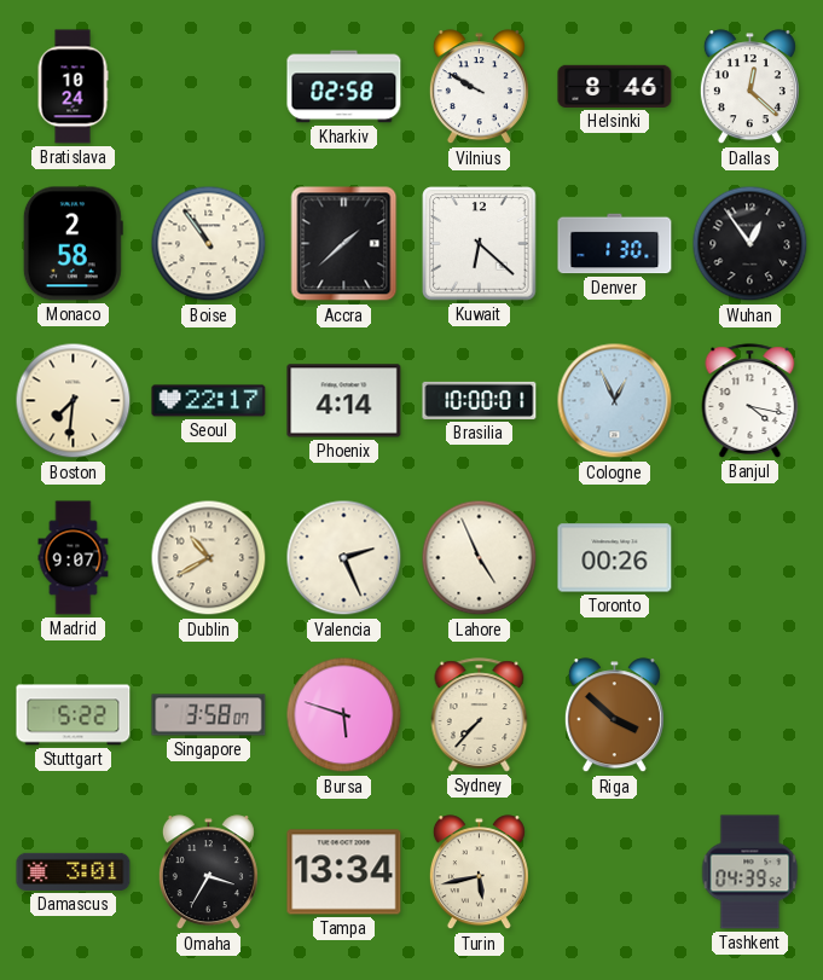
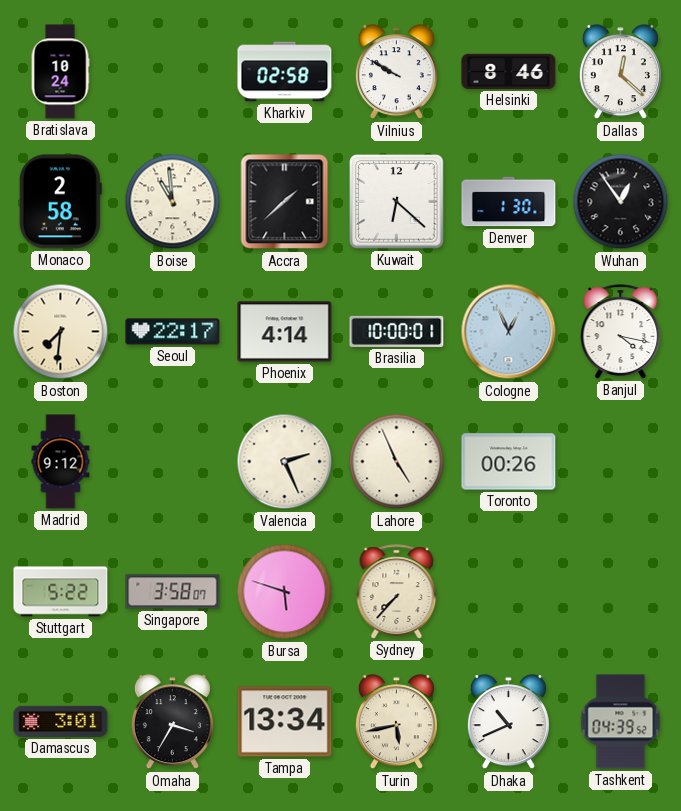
Boise: 10:54 -> 10:59
Madrid: 9:07 -> 9:12
Dublin: 10:40 -> none
Riga: 3:52 -> none
Dhaka: none -> 10:41
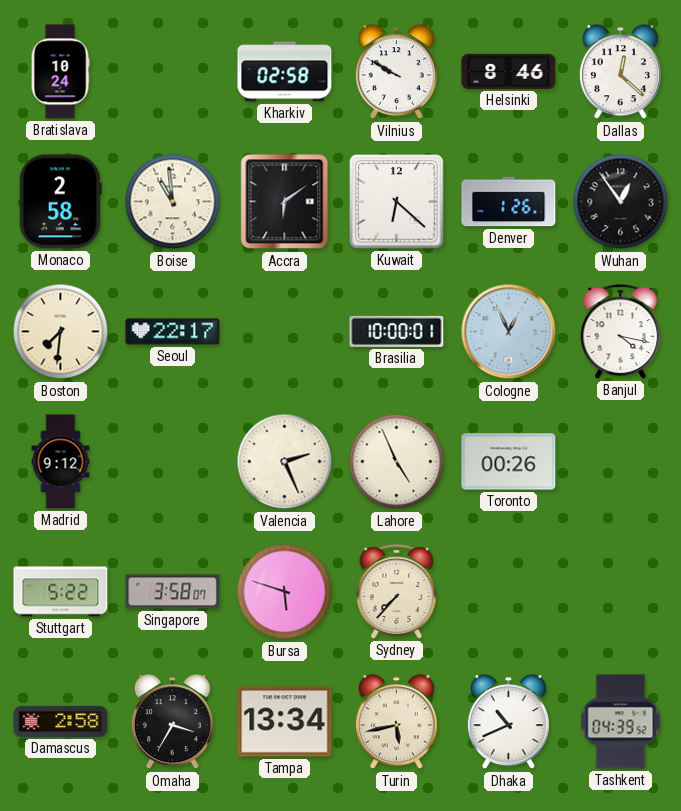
Accra: 1:38 -> 6:09
Denver: 1:30 -> 1:26
Phoenix: 4:14 -> none
Damascus: 3:01 -> 2:58
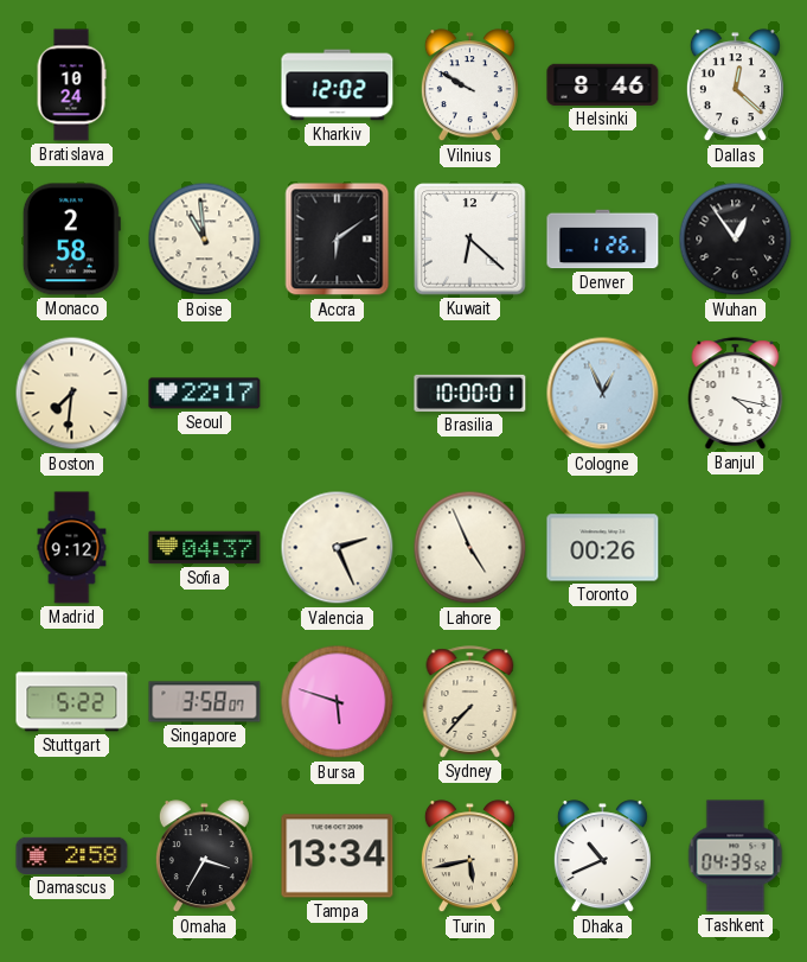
Kharkiv: 02:58 -> 12:02
Sofia: none -> 04:37
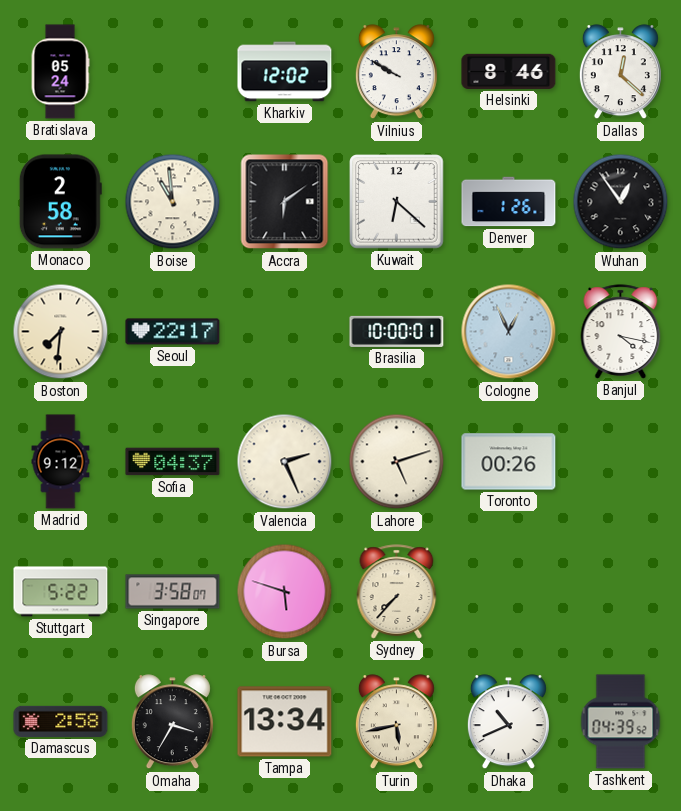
Bratislava: 10:24 -> 05:24
Lahore: 4:56 -> 5:12
